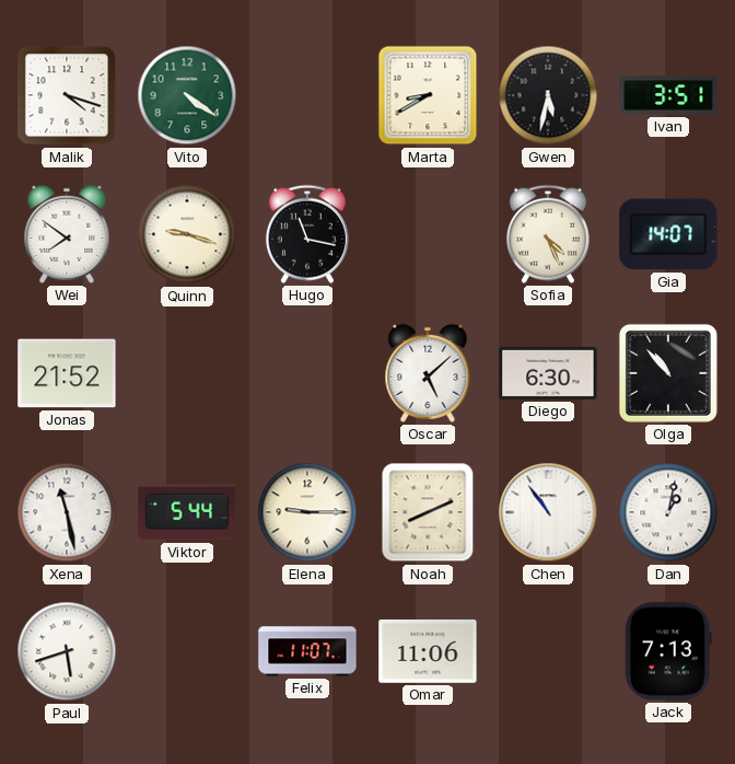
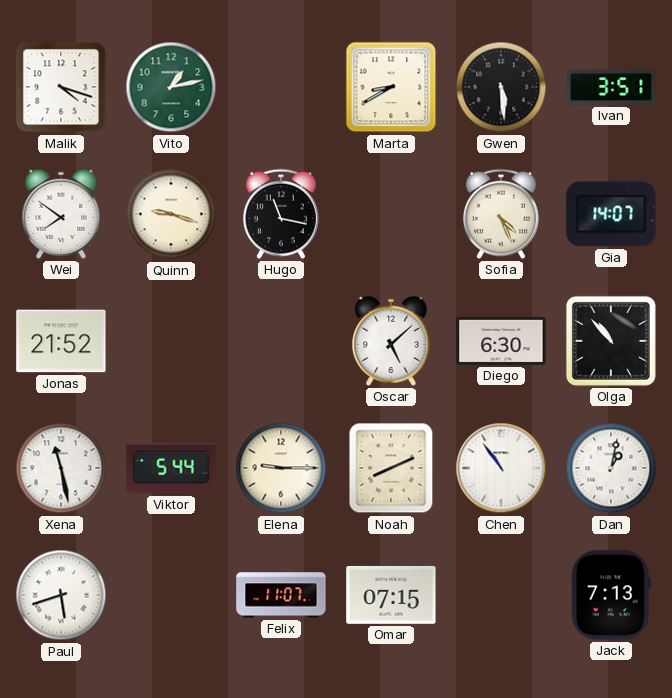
Vito: 4:21 -> 1:13
Gwen: 5:32 -> 5:29
Omar: 11:06 -> 07:15
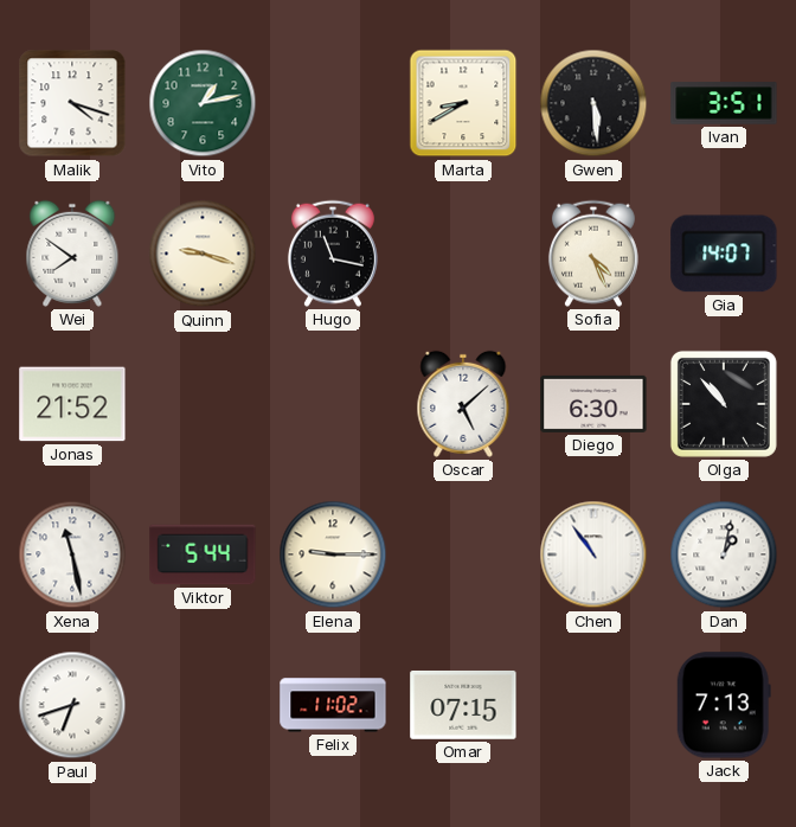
Noah: 8:11 -> none
Paul: 5:42 -> 6:42
Felix: 11:07 -> 11:02
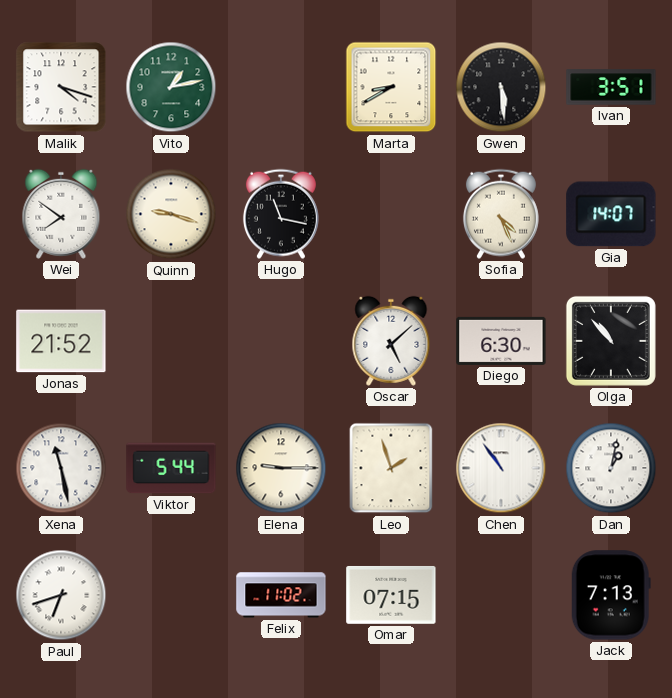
Leo: none -> 1:57
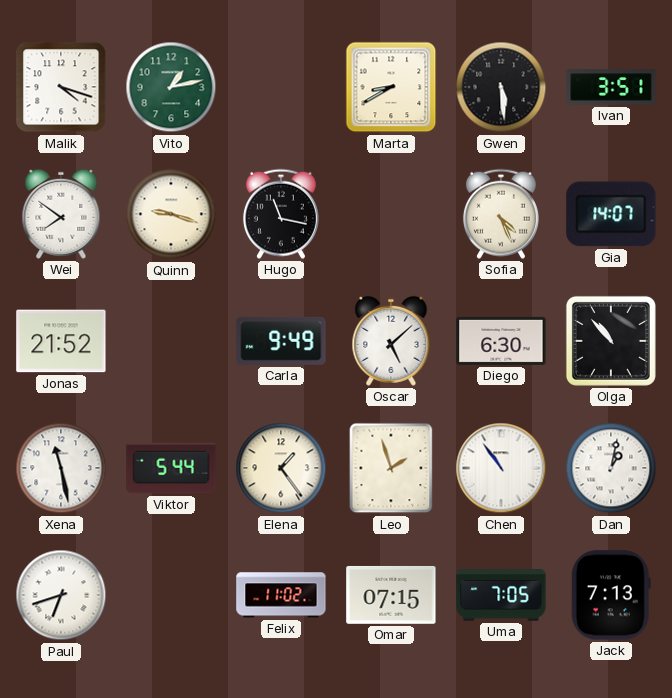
Carla: none -> 9:49
Elena: 9:15 -> 1:24
Uma: none -> 7:05
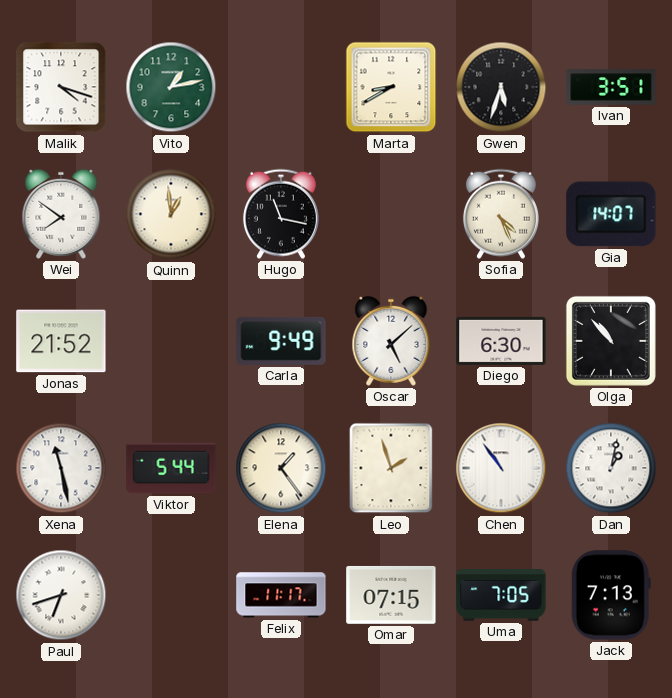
Gwen: 5:29 -> 5:33
Quinn: 9:18 -> 12:59
Felix: 11:02 -> 11:17
